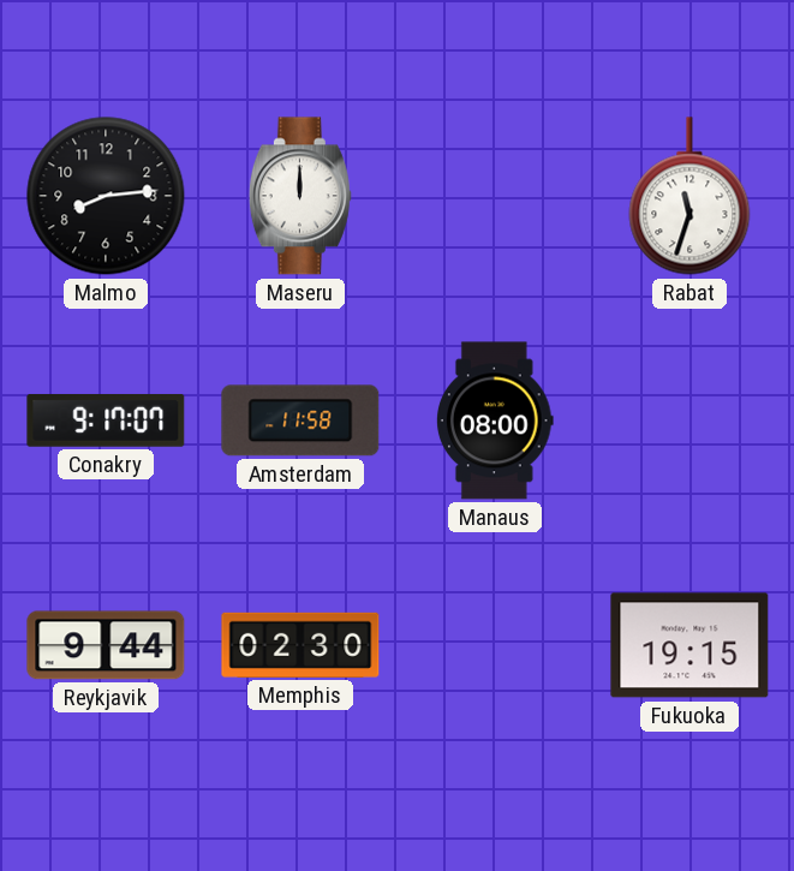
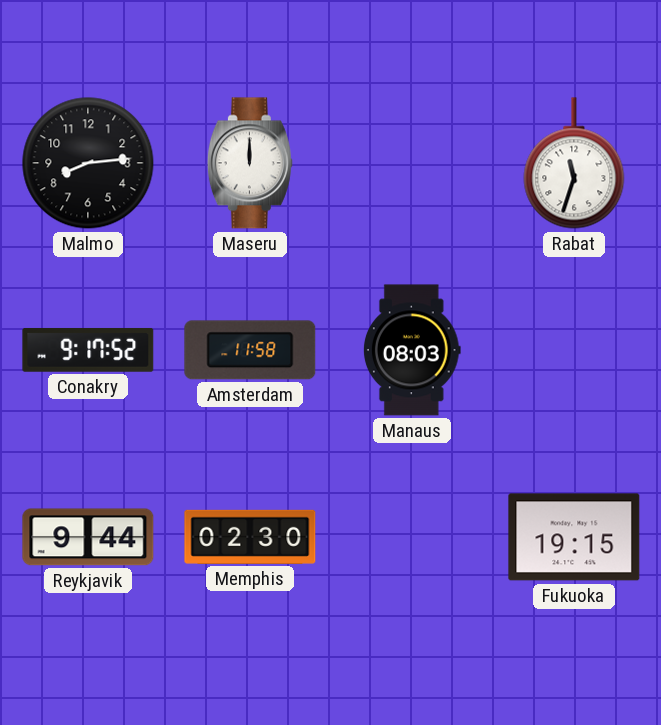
Conakry: 9:17:07 -> 9:17:52
Manaus: 08:00 -> 08:03
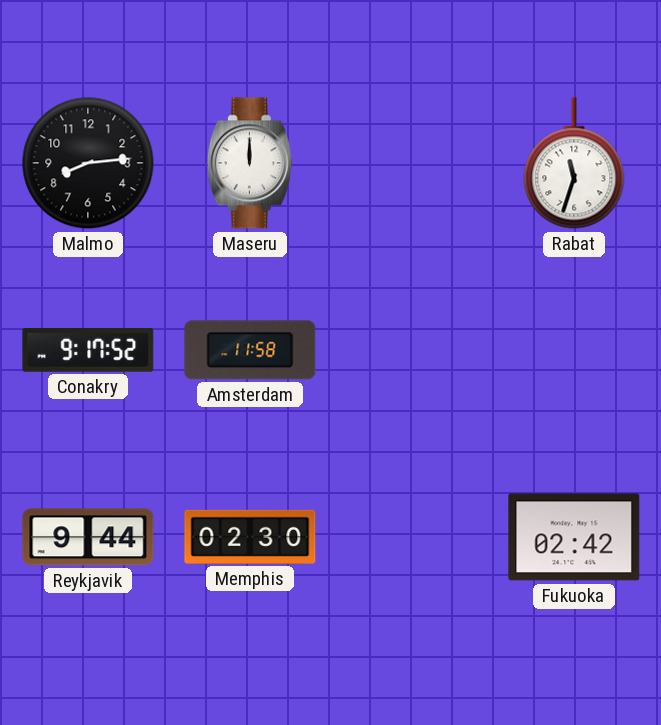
Manaus: 08:03 -> none
Fukuoka: 19:15 -> 02:42
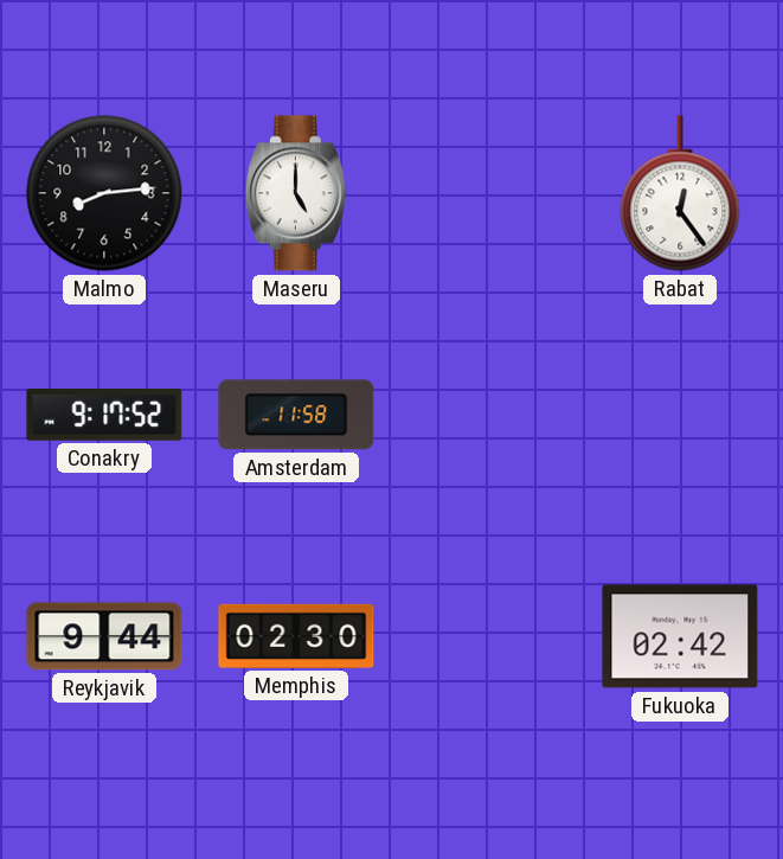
Maseru: 12:00 -> 5:00
Rabat: 11:33 -> 12:24
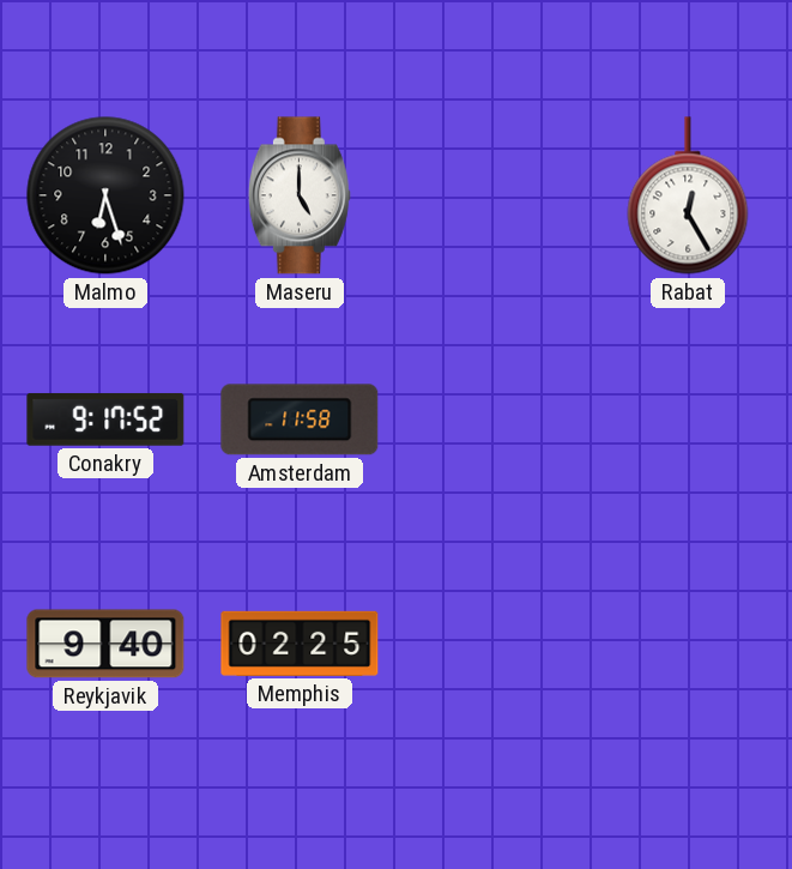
Malmo: 8:14 -> 6:27
Rabat: 12:24 -> 12:25
Reykjavik: 9:44 -> 9:40
Memphis: 02:30 -> 02:25
Fukuoka: 02:42 -> none
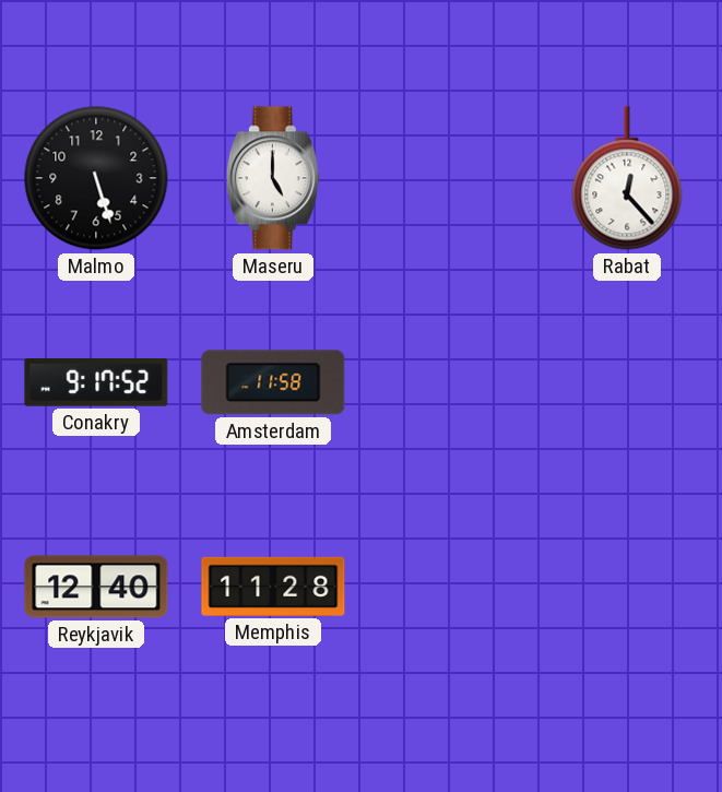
Malmo: 6:27 -> 5:27
Rabat: 12:25 -> 12:23
Reykjavik: 9:40 -> 12:40
Memphis: 02:25 -> 11:28
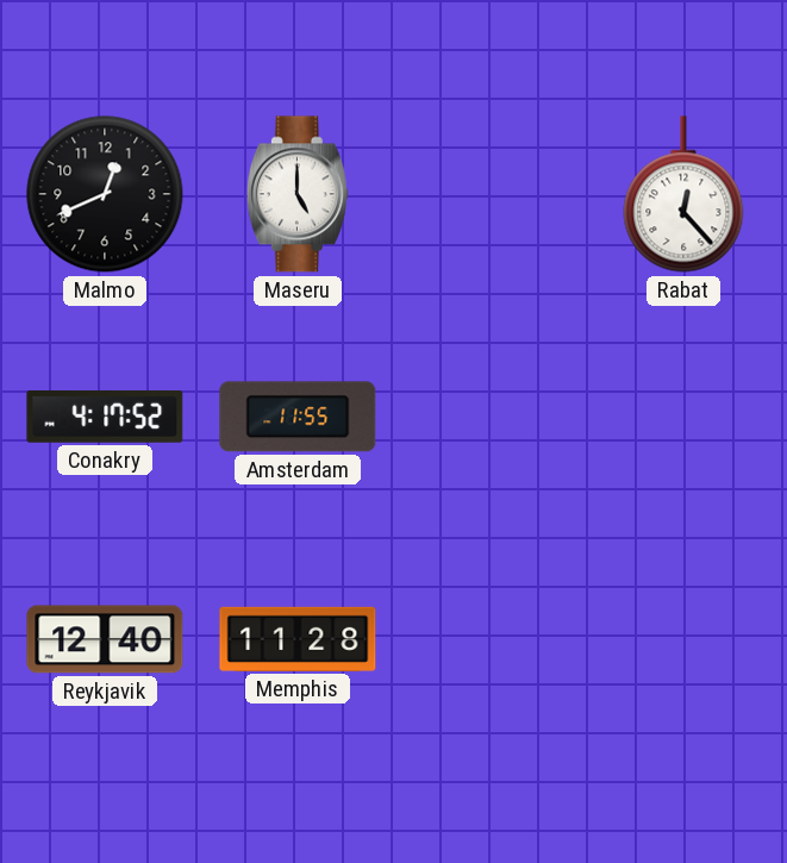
Malmo: 5:27 -> 12:41
Conakry: 9:17 -> 4:17
Amsterdam: 11:58 -> 11:55
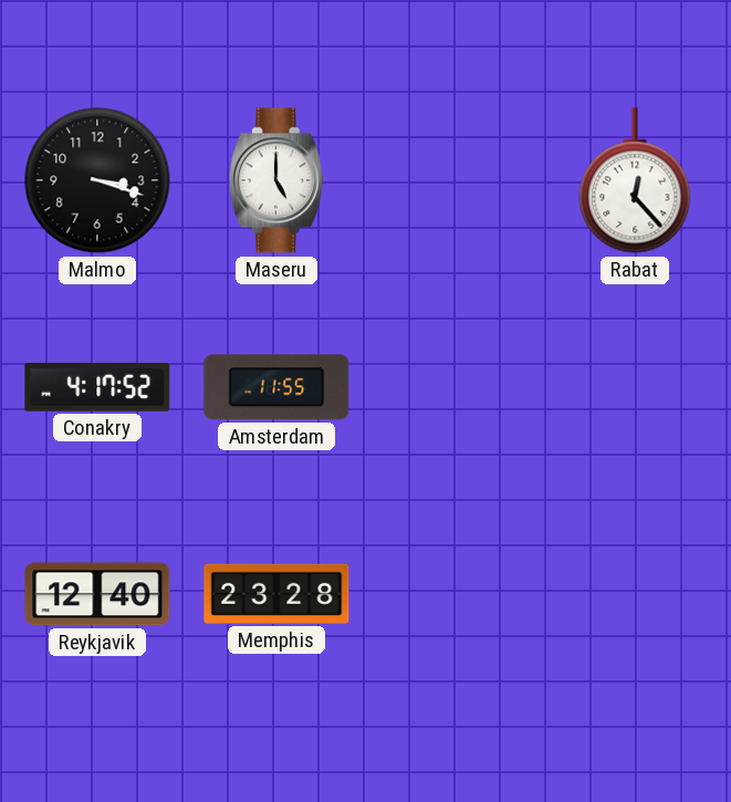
Malmo: 12:41 -> 3:18
Memphis: 11:28 -> 23:28
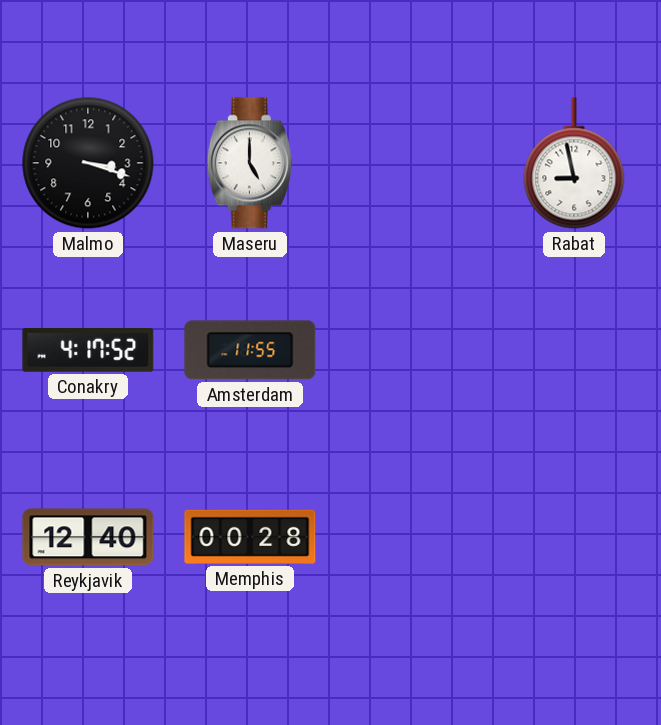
Rabat: 12:23 -> 8:58
Memphis: 23:28 -> 00:28
